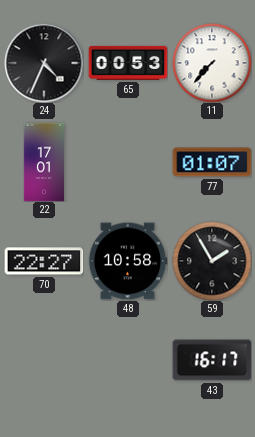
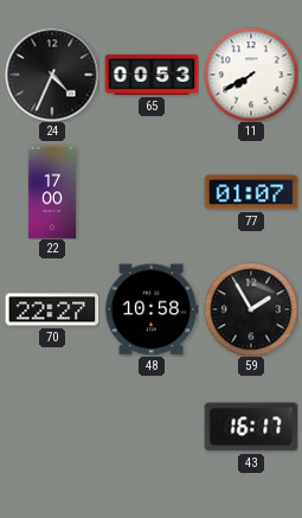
11: 7:37 -> 7:40
22: 17:01 -> 17:00
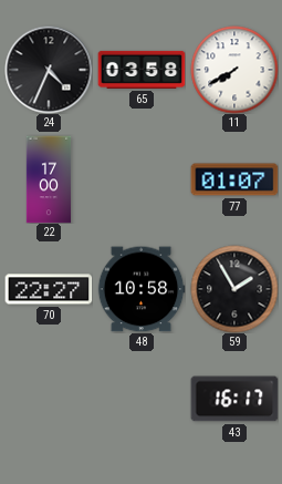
65: 00:53 -> 03:58
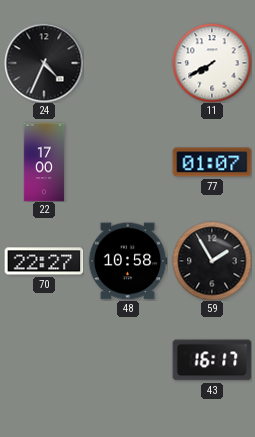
65: 03:58 -> none
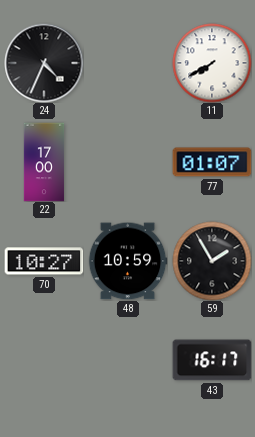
70: 22:27 -> 10:27
48: 10:58 -> 10:59
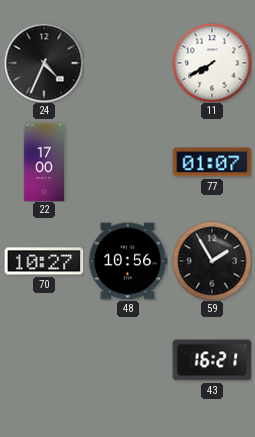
48: 10:59 -> 10:56
43: 16:17 -> 16:21
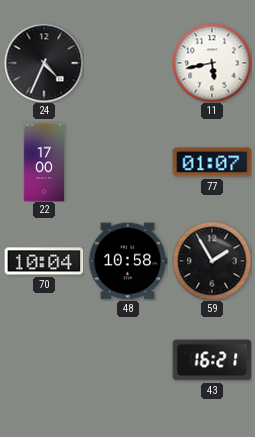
11: 7:40 -> 5:43
70: 10:27 -> 10:04
48: 10:56 -> 10:58
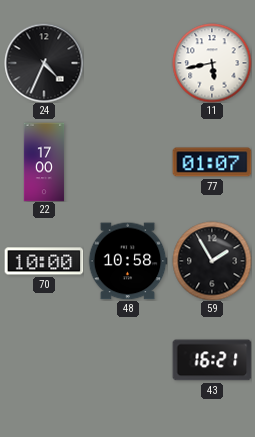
70: 10:04 -> 10:00
